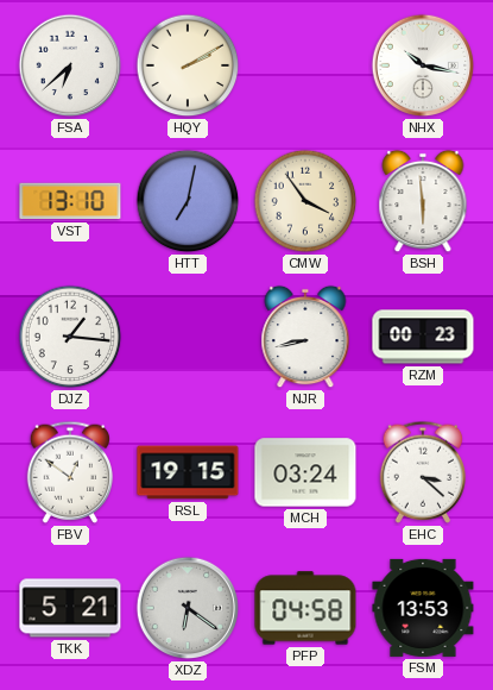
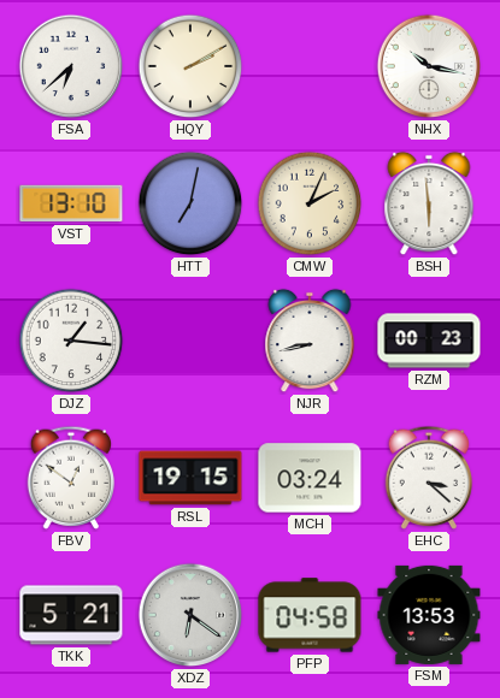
CMW: 3:54 -> 2:04
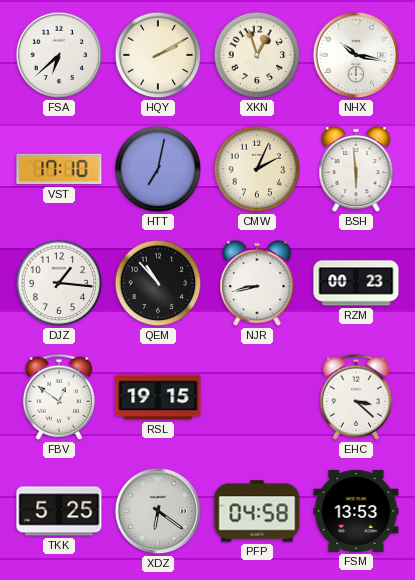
XKN: none -> 12:57
VST: 13:10 -> 17:10
QEM: none -> 10:53
MCH: 03:24 -> none
TKK: 5:21 -> 5:25
